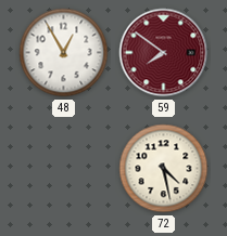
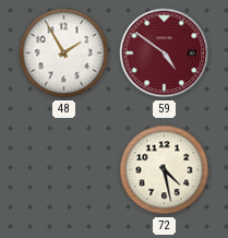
48: 12:55 -> 1:55
59: 7:51 -> 4:51
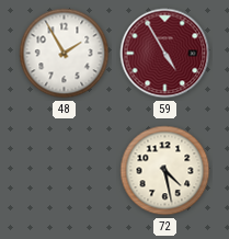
59: 4:51 -> 4:55
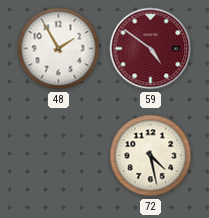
59: 4:55 -> 4:51
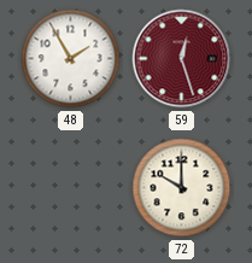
59: 4:51 -> 12:27
72: 4:28 -> 10:00
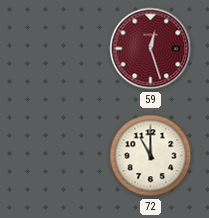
48: 1:55 -> none
72: 10:00 -> 11:00
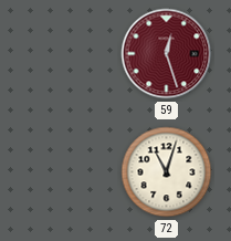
72: 11:00 -> 11:03
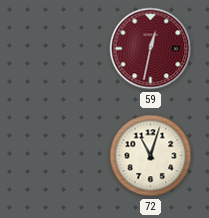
59: 12:27 -> 12:32
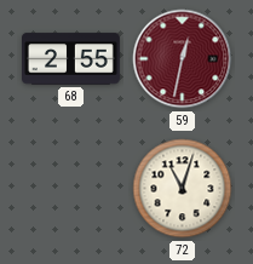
68: none -> 2:55
